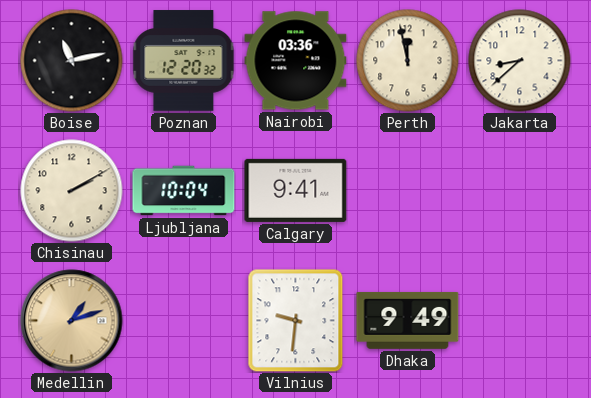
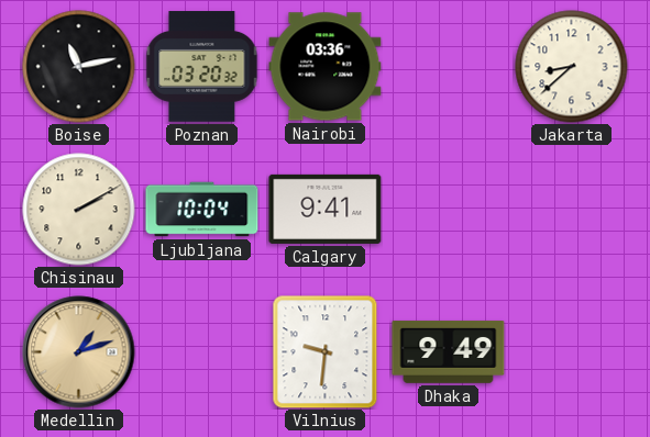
Poznan: 12:20 -> 03:20
Perth: 11:58 -> none
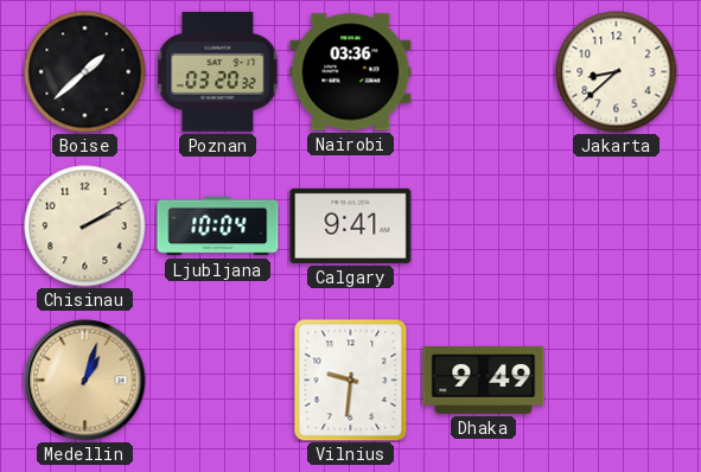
Boise: 11:13 -> 1:38
Medellin: 1:12 -> 1:03
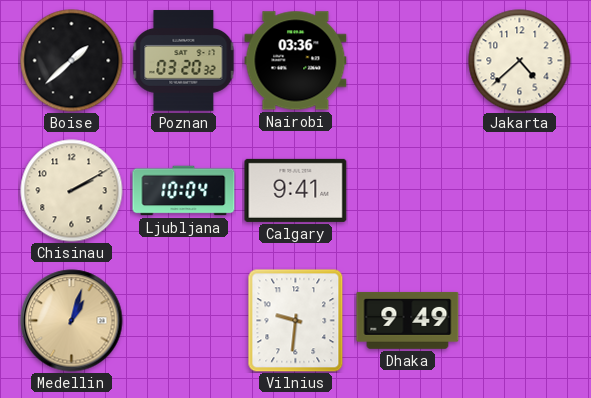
Jakarta: 8:38 -> 4:38
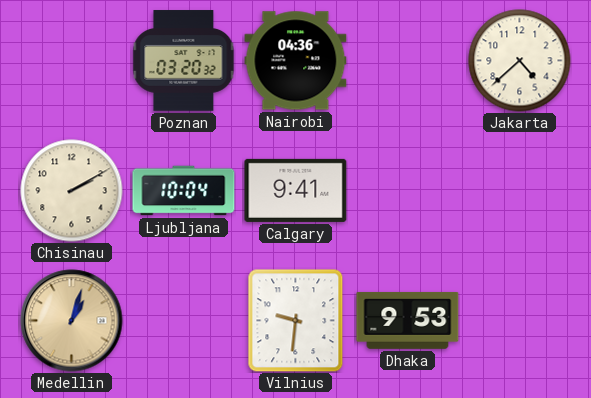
Boise: 1:38 -> none
Nairobi: 03:36 -> 04:36
Dhaka: 9:49 -> 9:53
